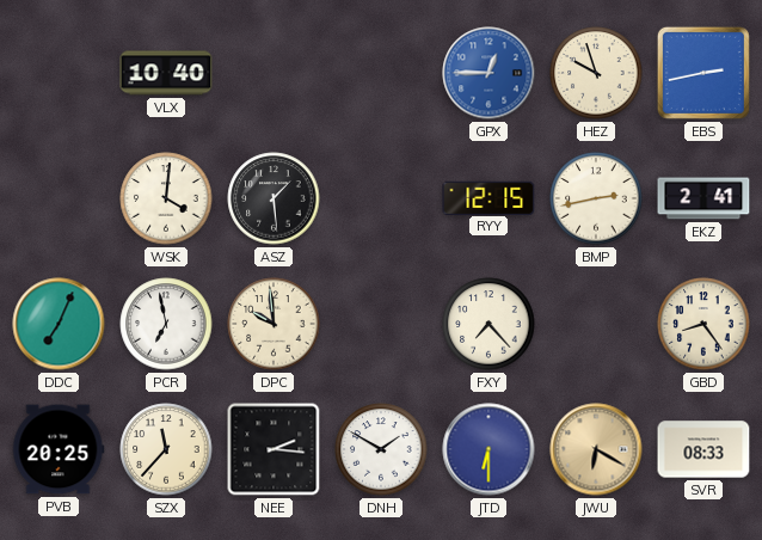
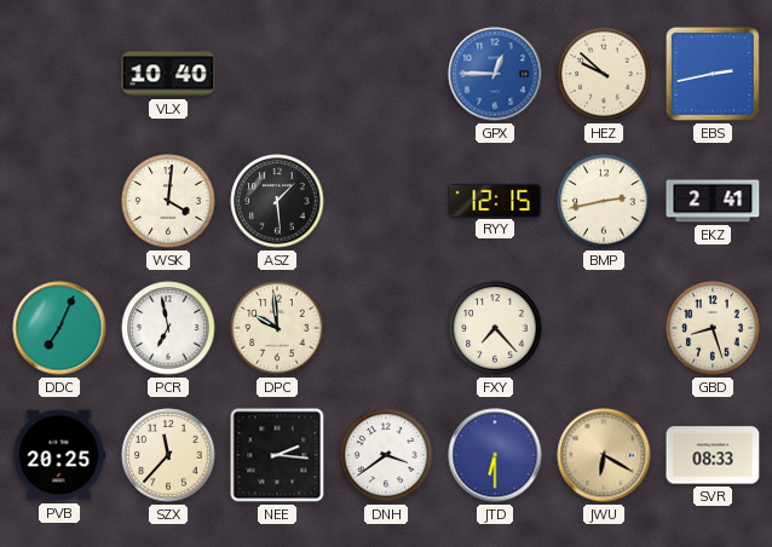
HEZ: 9:57 -> 9:52
GBD: 8:24 -> 8:27
DNH: 1:50 -> 3:39
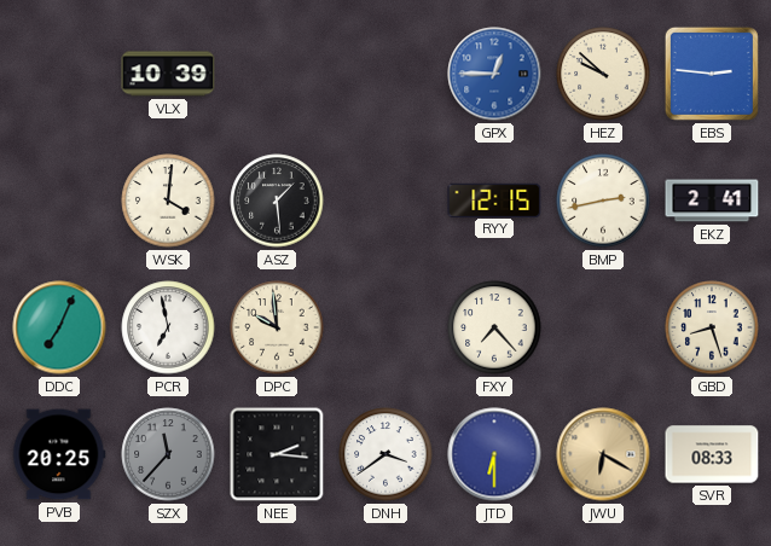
VLX: 10:40 -> 10:39
EBS: 2:43 -> 2:46
SZX dial: cream -> grey
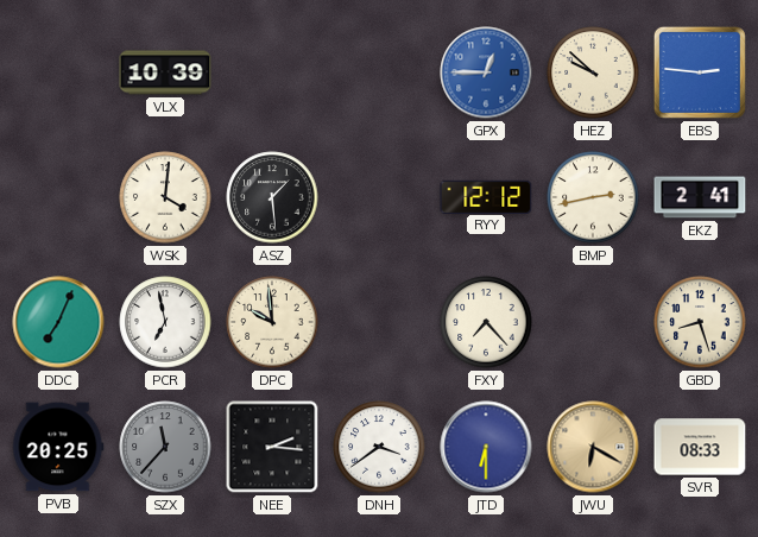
RYY: 12:15 -> 12:12
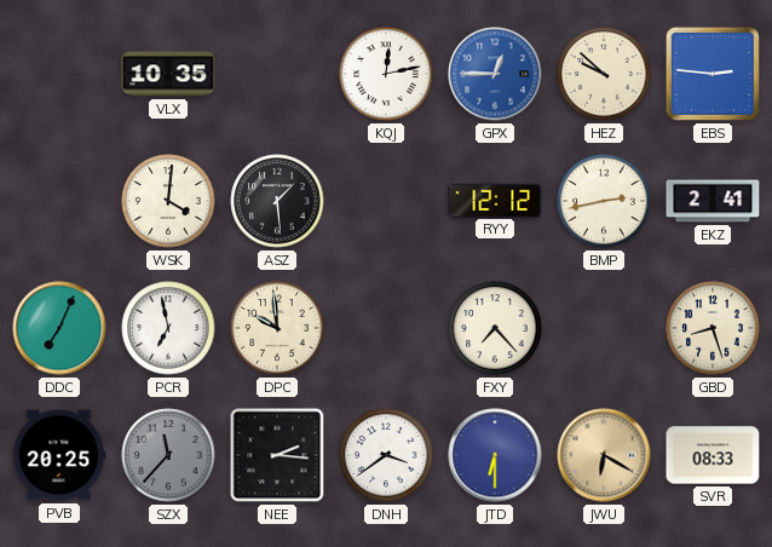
VLX: 10:39 -> 10:35
KQJ: none -> 12:13
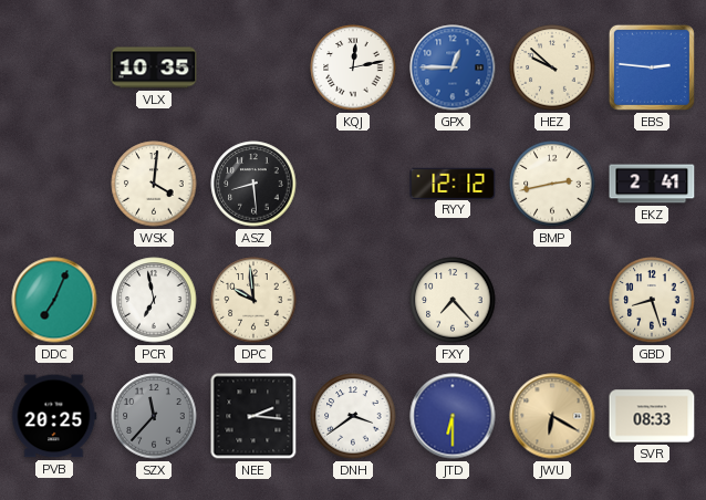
ASZ: 1:29 -> 8:29
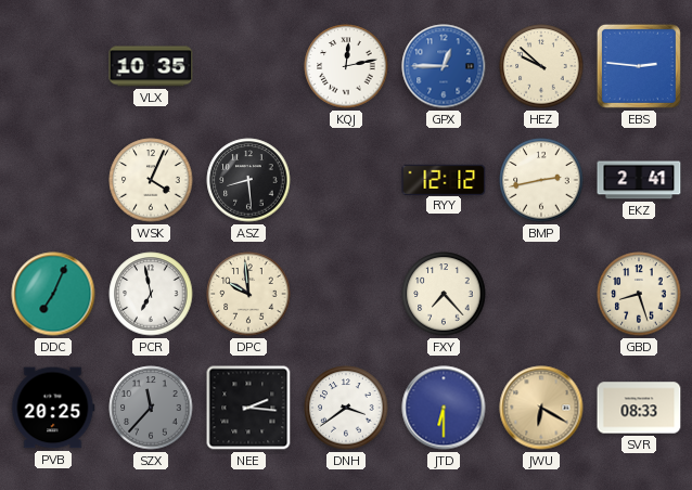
WSK: 4:01 -> 4:04
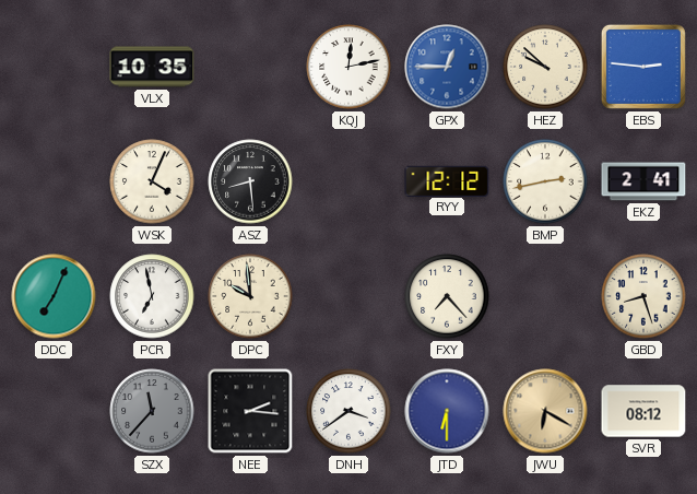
PVB: 20:25 -> none
SVR: 08:33 -> 08:12
